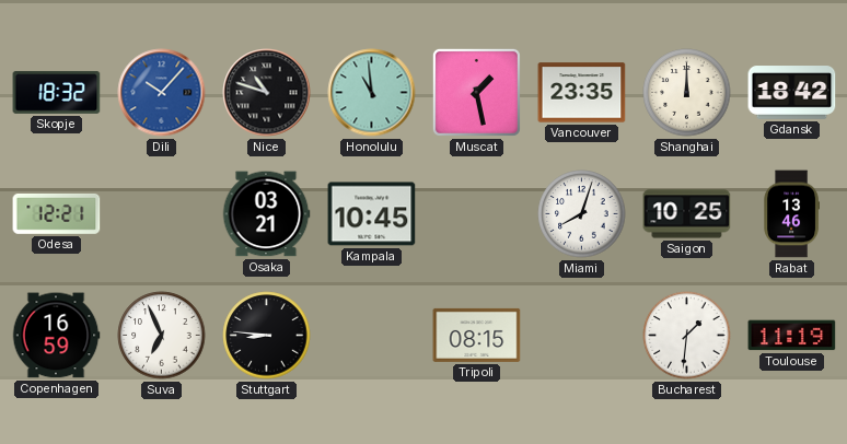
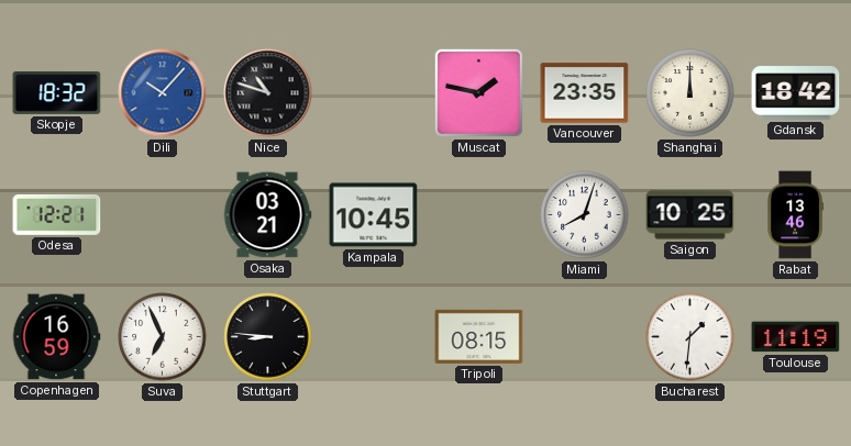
Honolulu: 10:59 -> none
Muscat: 1:28 -> 1:47
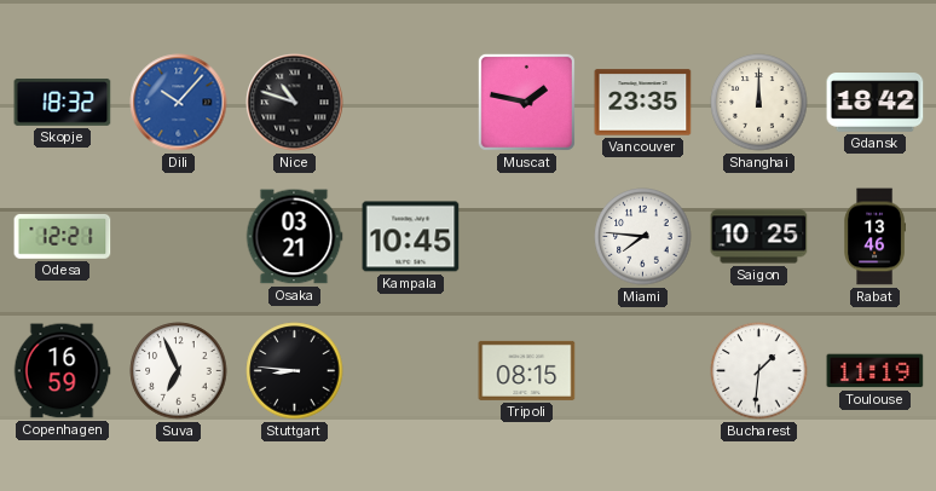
Miami: 8:03 -> 7:46
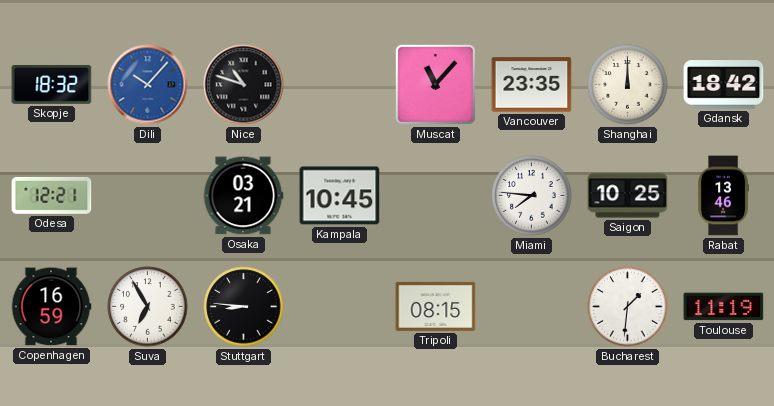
Muscat: 1:47 -> 11:07
Suva: 6:56 -> 6:55
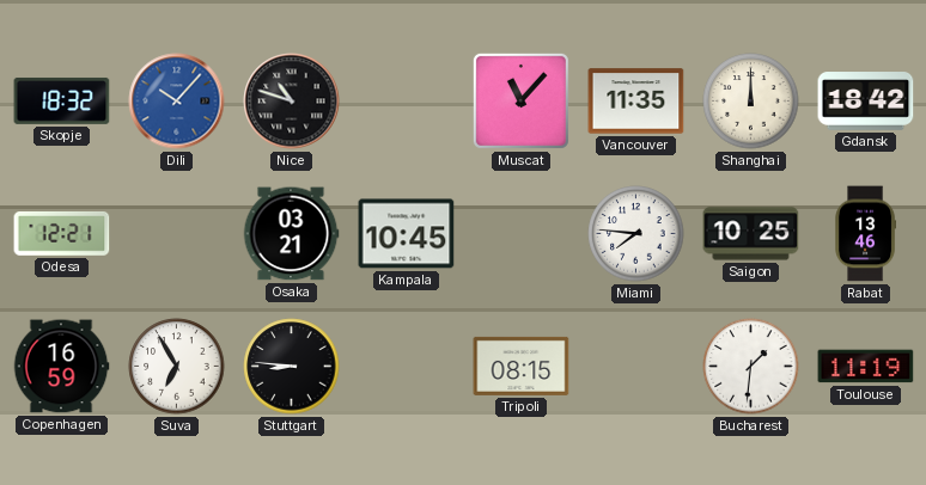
Vancouver: 23:35 -> 11:35
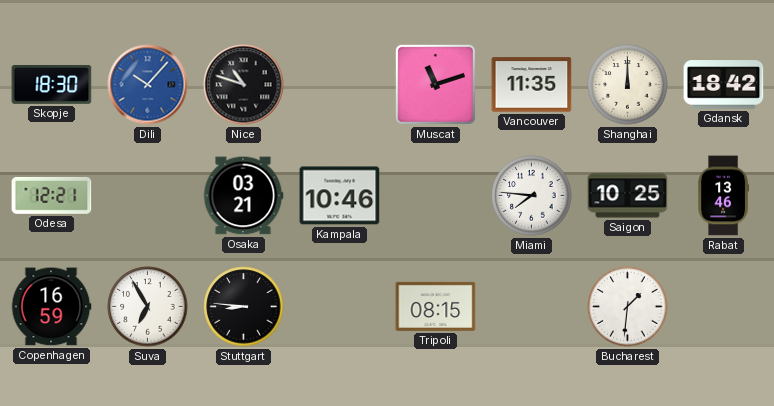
Skopje: 18:32 -> 18:30
Muscat: 11:07 -> 11:12
Kampala: 10:45 -> 10:46
Toulouse: 11:19 -> none
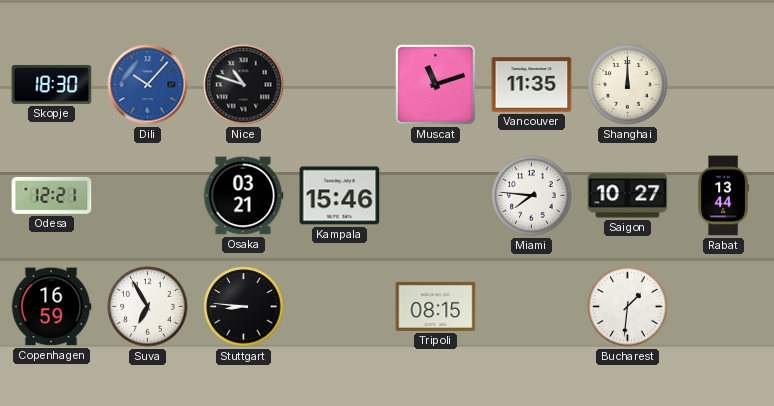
Gdansk: 18:42 -> none
Kampala: 10:46 -> 15:46
Saigon: 10:25 -> 10:27
Rabat: 13:46 -> 13:44
